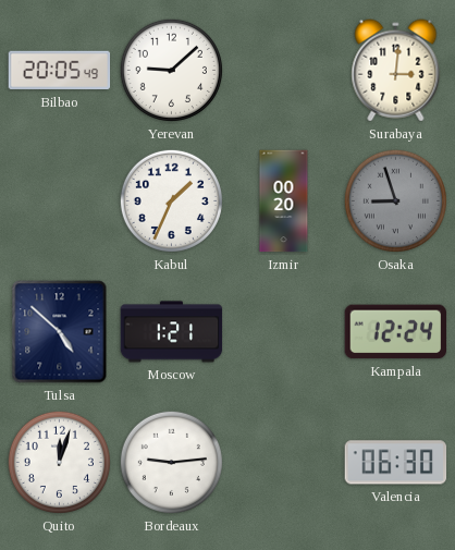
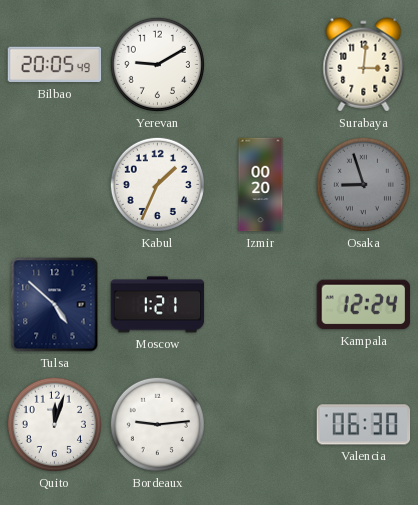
Yerevan: 9:08 -> 9:10
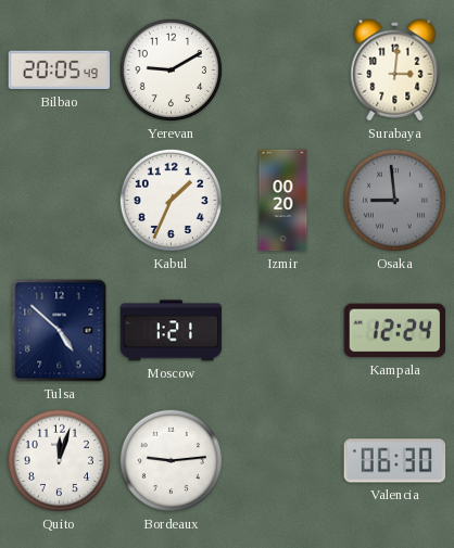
Osaka: 8:57 -> 8:59
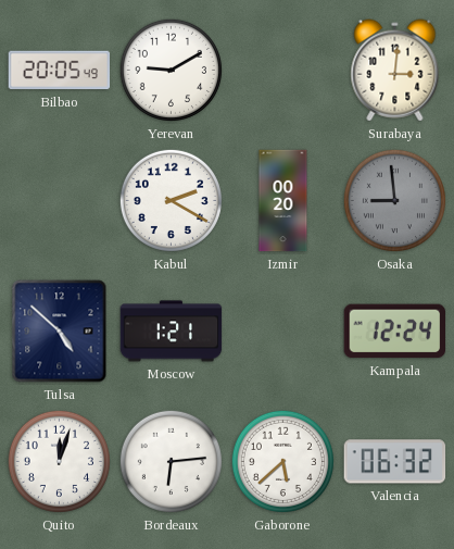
Kabul: 1:34 -> 2:20
Bordeaux: 9:14 -> 6:14
Gaborone: none -> 5:38
Valencia: 06:30 -> 06:32
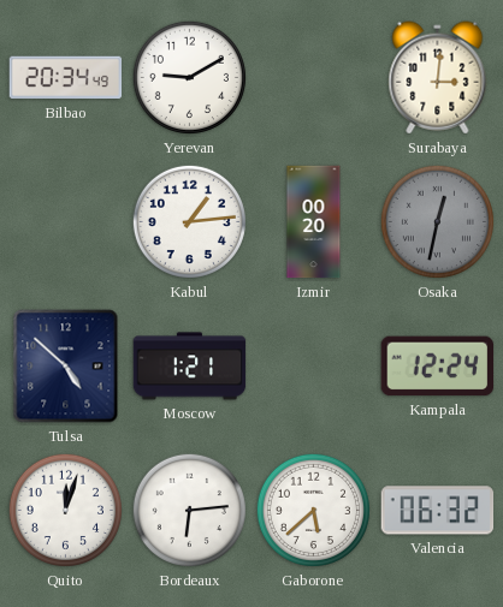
Bilbao: 20:05 -> 20:34
Kabul: 2:20 -> 1:14
Osaka: 8:59 -> 12:32
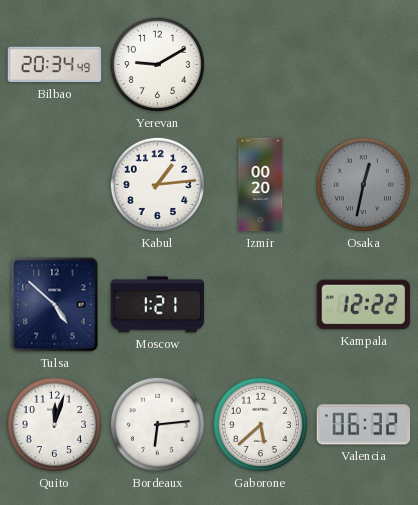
Surabaya: 3:01 -> none
Kampala: 12:24 -> 12:22
